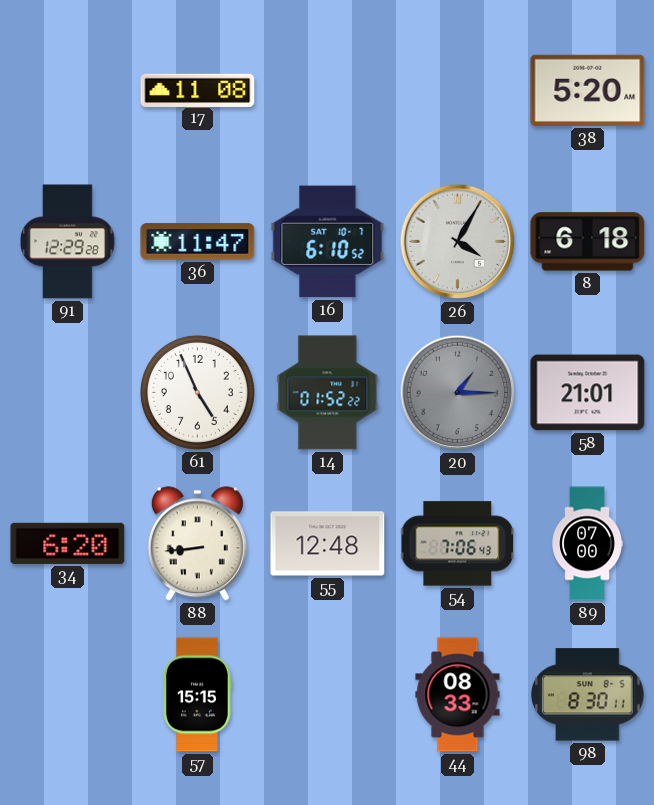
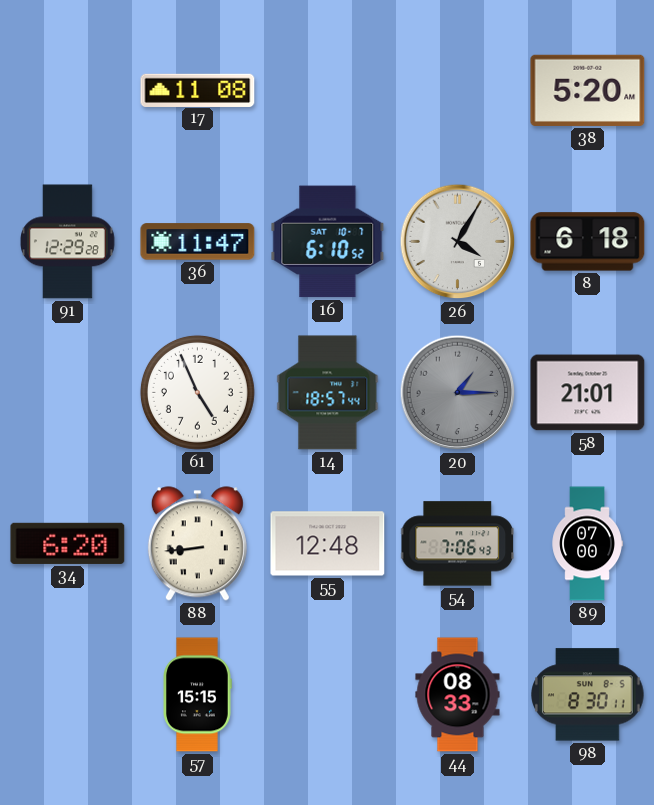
14: 01:52 -> 18:57
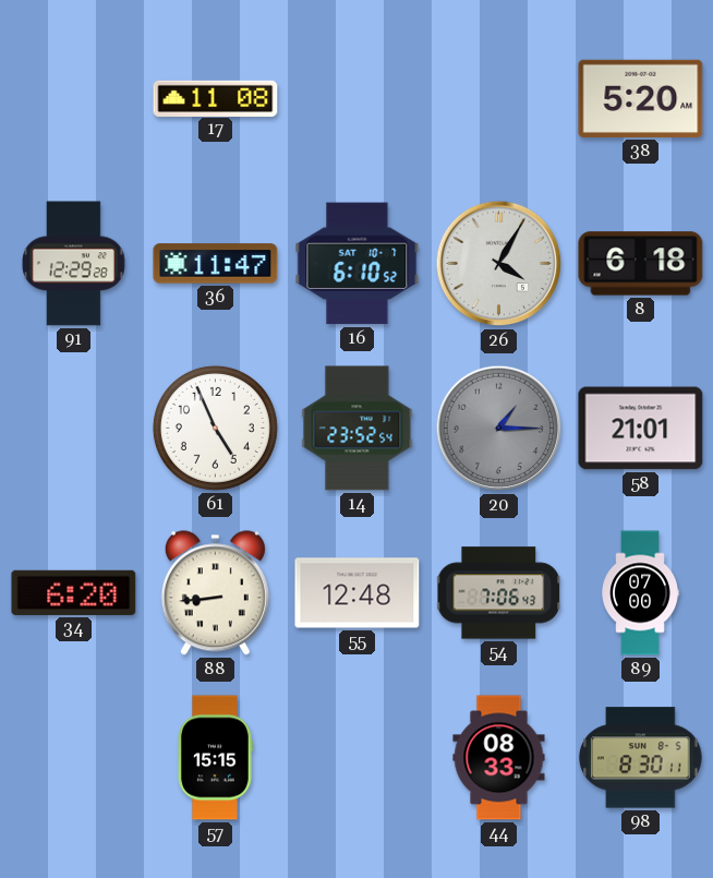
14: 18:57 -> 23:52
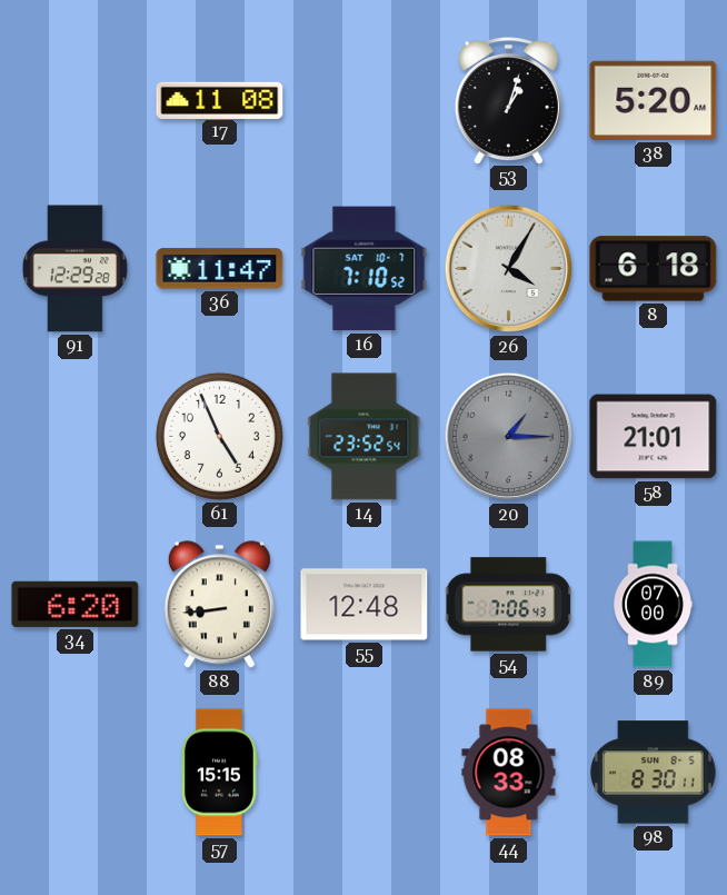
53: none -> 1:03
16: 6:10 -> 7:10
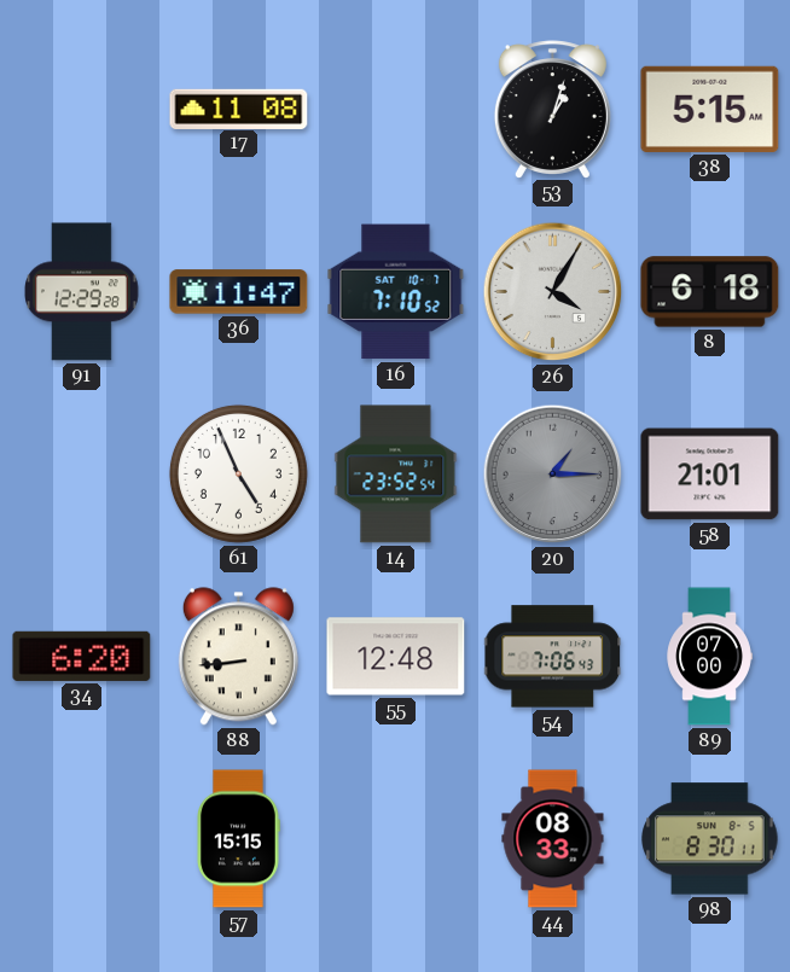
38: 5:20 -> 5:15
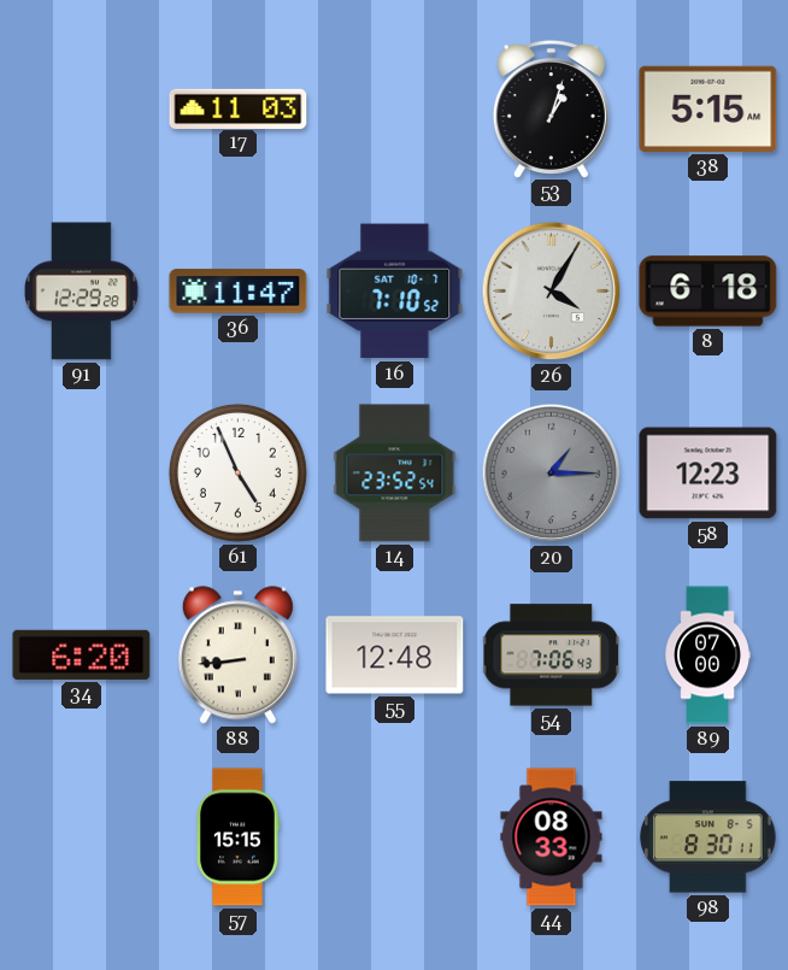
17: 11:08 -> 11:03
58: 21:01 -> 12:23
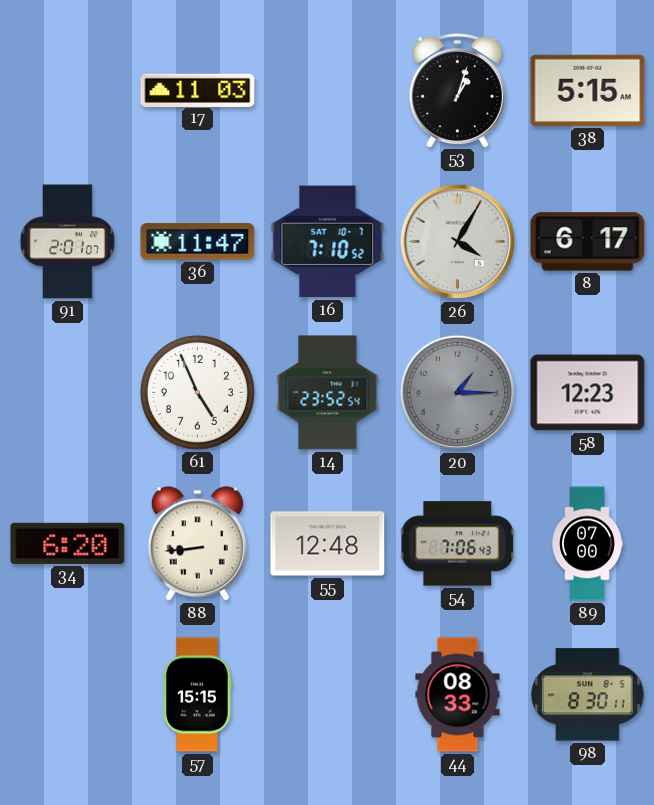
91: 12:29 -> 2:01
8: 6:18 -> 6:17
